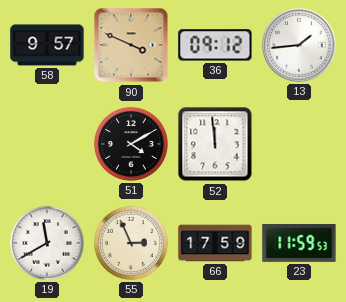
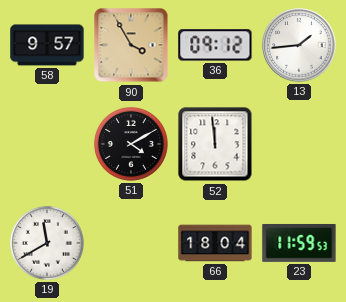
90: 3:49 -> 3:55
55: 2:56 -> none
66: 17:59 -> 18:04
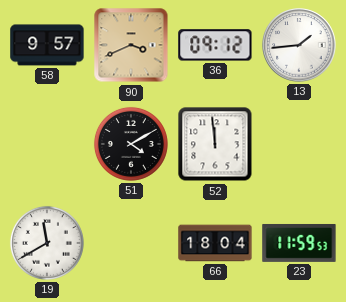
90: 3:55 -> 3:41
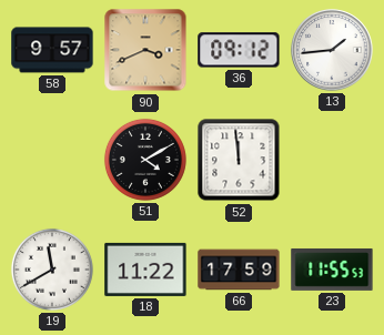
18: none -> 11:22
66: 18:04 -> 17:59
23: 11:59 -> 11:55
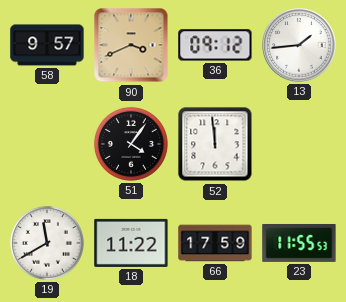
51: 4:10 -> 4:06
